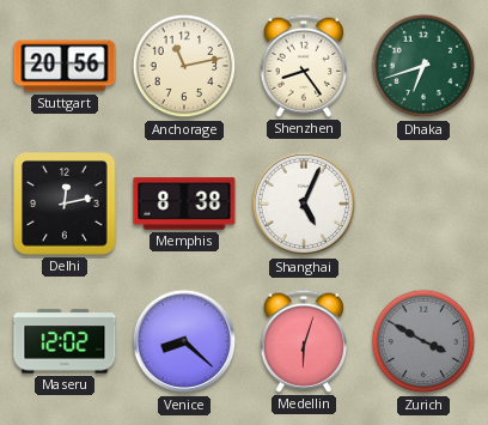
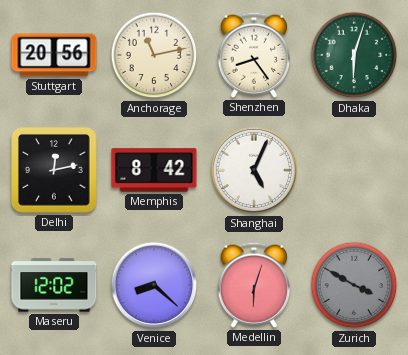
Dhaka: 6:42 -> 6:03
Memphis: 8:38 -> 8:42
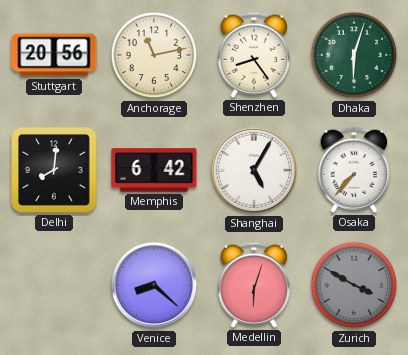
Delhi: 12:13 -> 8:01
Memphis: 8:42 -> 6:42
Shanghai: 5:04 -> 5:05
Osaka: none -> 7:37
Maseru: 12:02 -> none
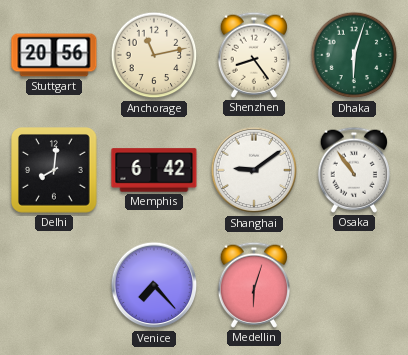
Shanghai: 5:05 -> 9:09
Osaka: 7:37 -> 10:54
Venice: 8:22 -> 7:23
Zurich: 3:50 -> none
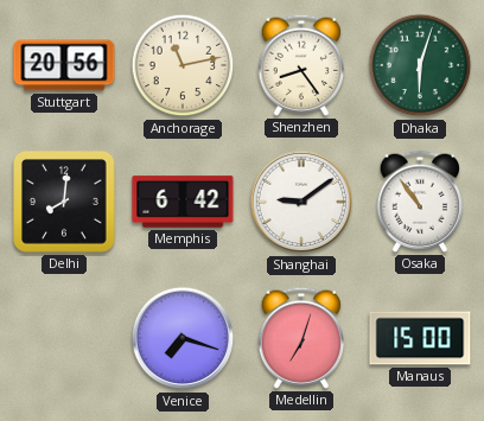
Venice: 7:23 -> 7:18
Medellin: 6:03 -> 7:03
Manaus: none -> 15:00
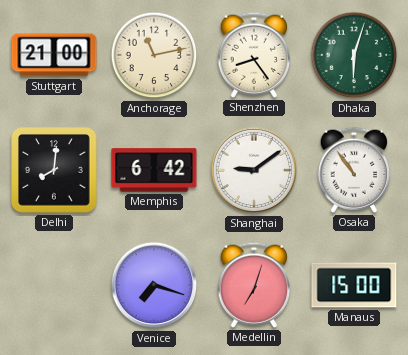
Stuttgart: 20:56 -> 21:00
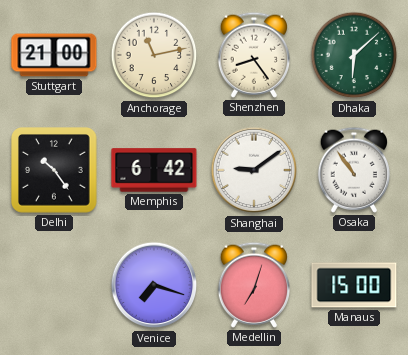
Dhaka: 6:03 -> 6:08
Delhi: 8:01 -> 10:24
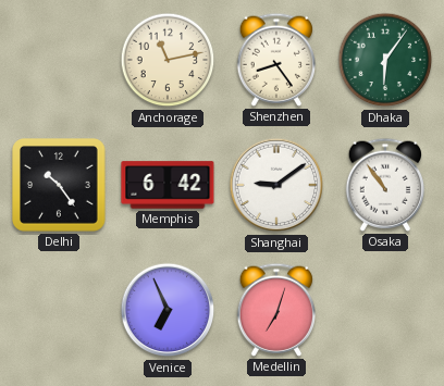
Stuttgart: 21:00 -> none
Dhaka: 6:08 -> 6:06
Venice: 7:18 -> 6:56
Manaus: 15:00 -> none
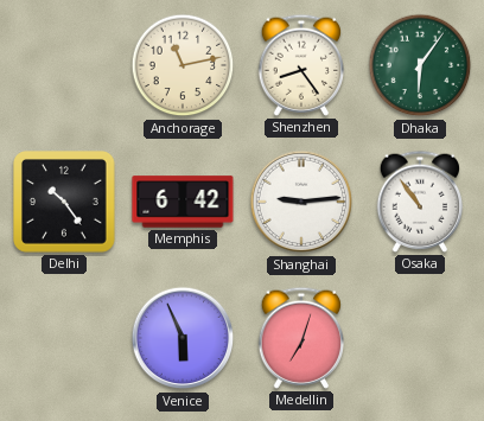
Shanghai: 9:09 -> 9:14
Venice: 6:56 -> 5:56
